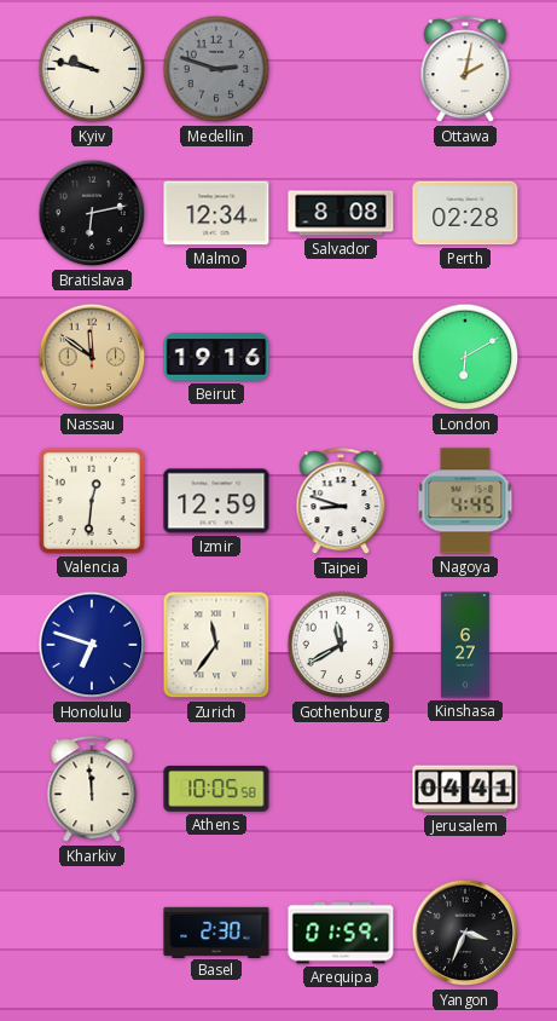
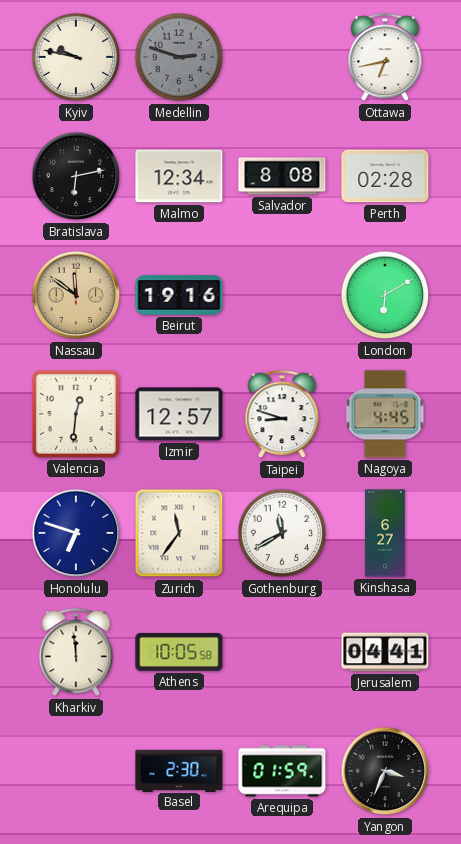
Ottawa: 2:02 -> 6:43
Izmir: 12:59 -> 12:57
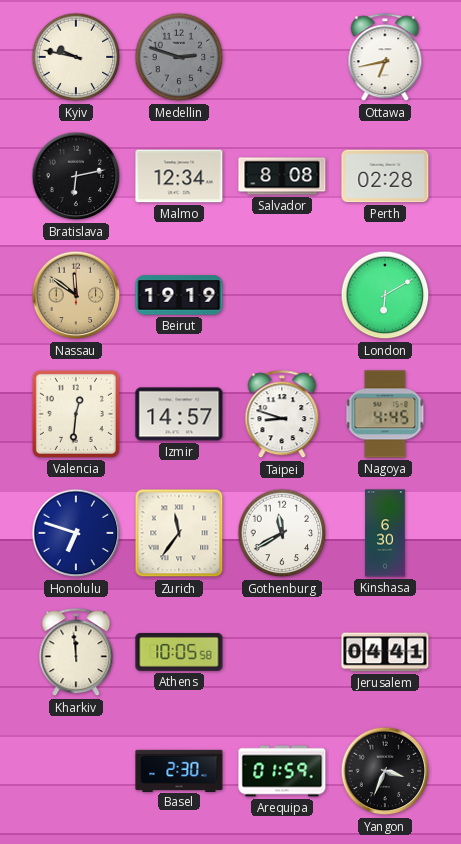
Beirut: 19:16 -> 19:19
Izmir: 12:57 -> 14:57
Kinshasa: 6:27 -> 6:30
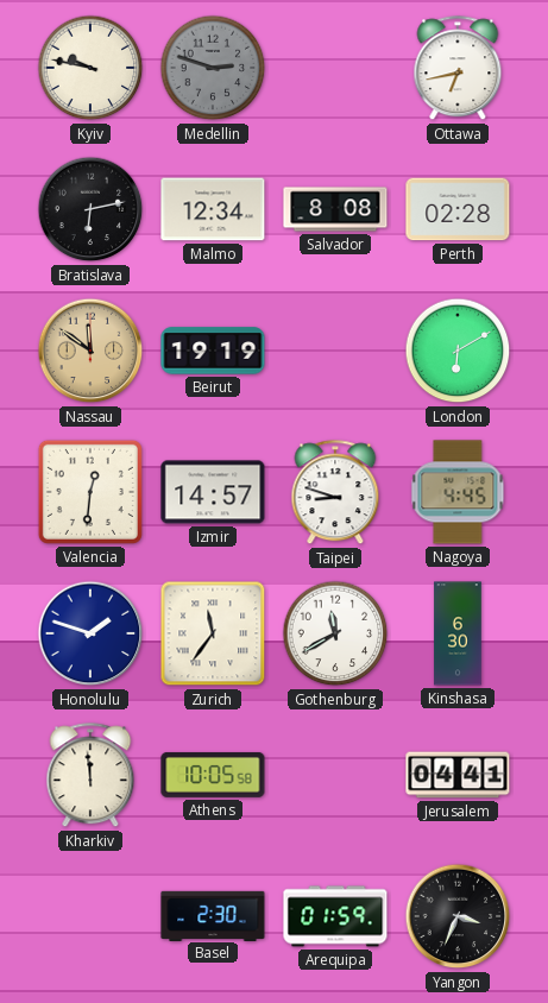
Honolulu: 6:48 -> 1:48
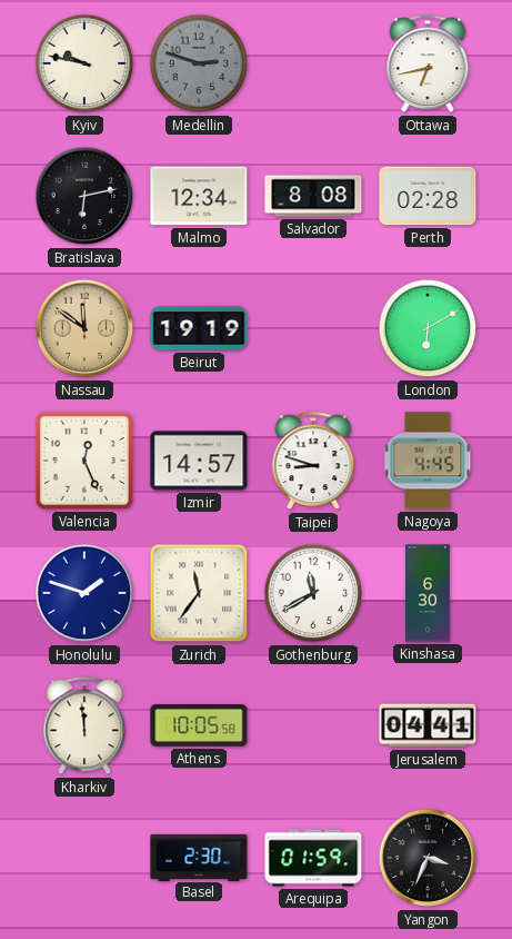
Valencia: 12:31 -> 12:26
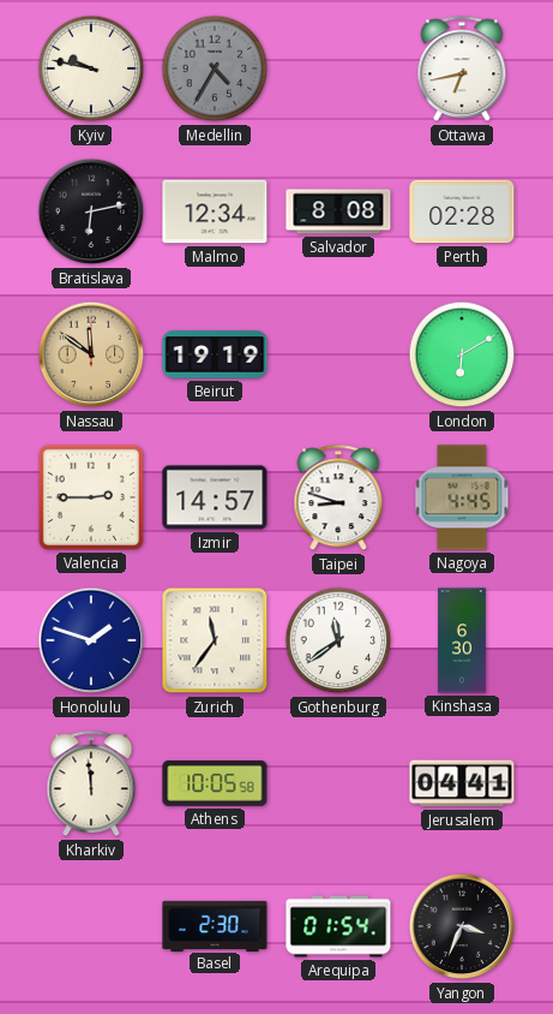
Medellin: 2:48 -> 4:35
Valencia: 12:26 -> 2:45
Gothenburg: 11:40 -> 11:39
Arequipa: 01:59 -> 01:54
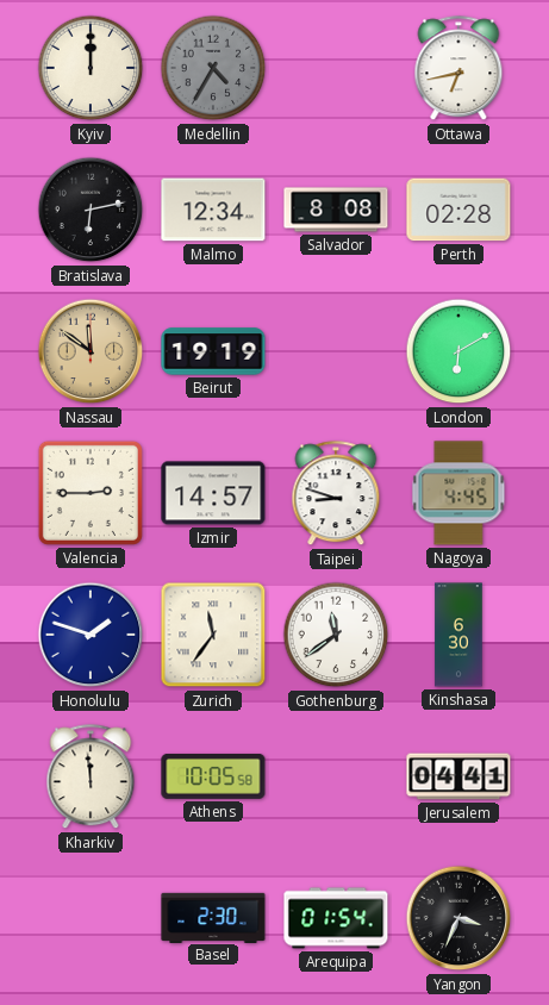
Kyiv: 9:47 -> 12:00
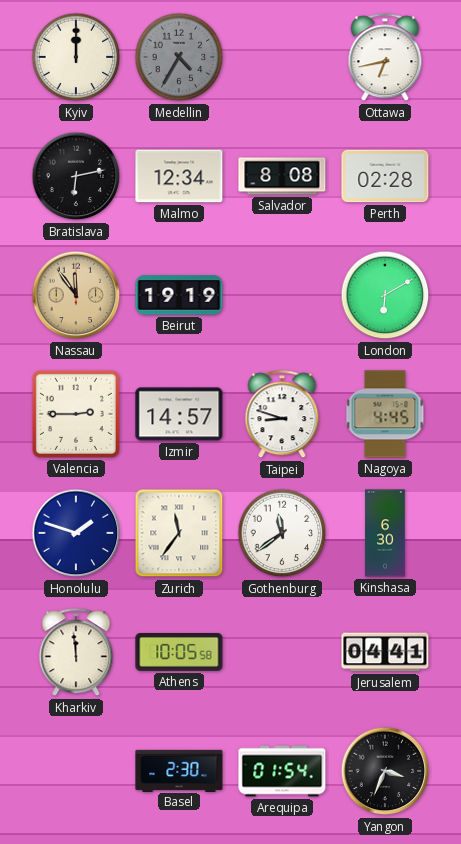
Nassau: 11:51 -> 11:54
